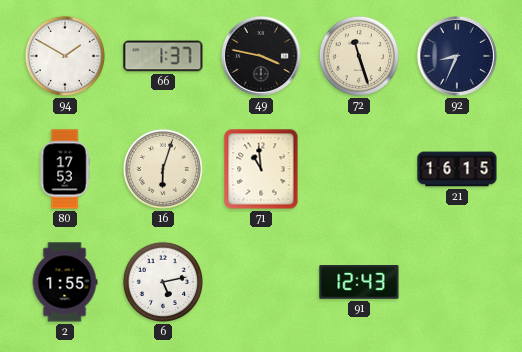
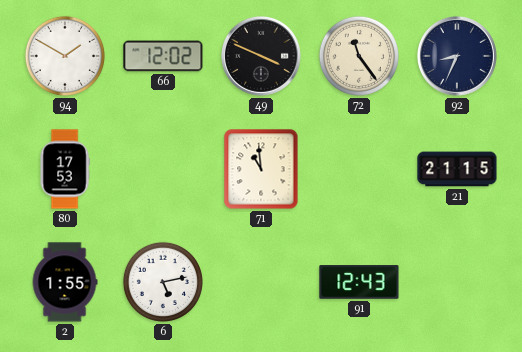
66: 1:37 -> 12:02
49: 3:47 -> 3:49
72: 11:27 -> 11:24
16: 6:03 -> none
21: 16:15 -> 21:15
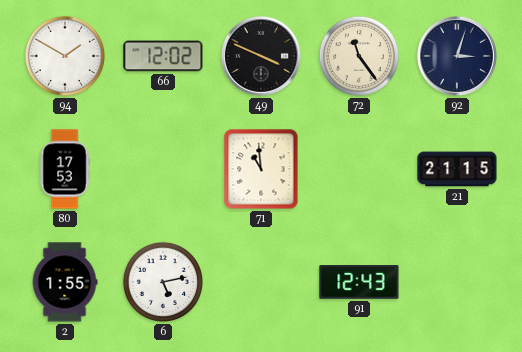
92: 8:34 -> 3:03
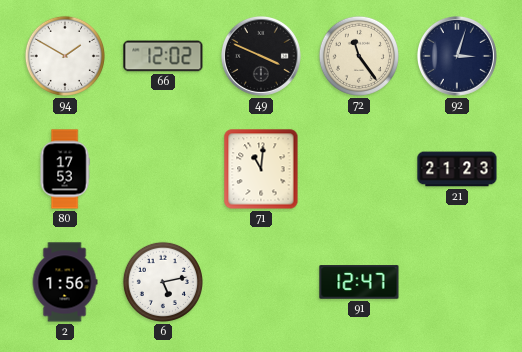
71: 10:59 -> 11:01
21: 21:15 -> 21:23
2: 1:55 -> 1:56
91: 12:43 -> 12:47
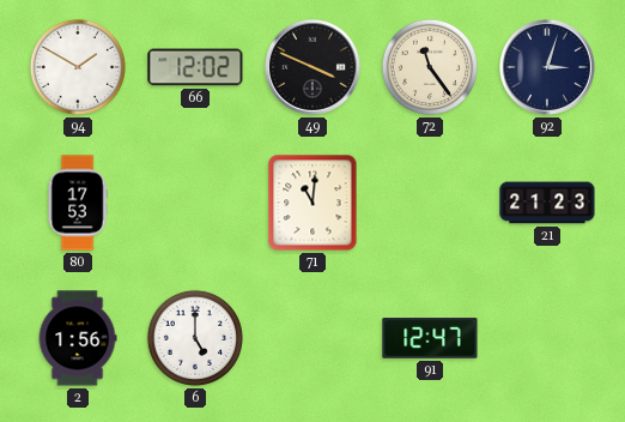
6: 5:13 -> 5:00
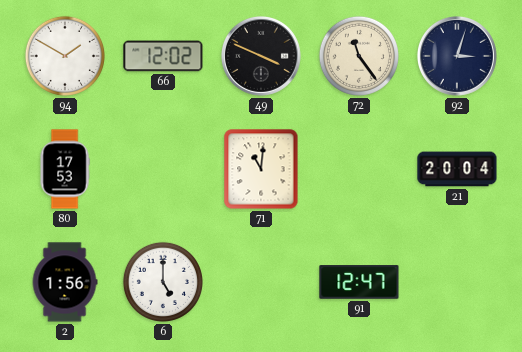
21: 21:23 -> 20:04
